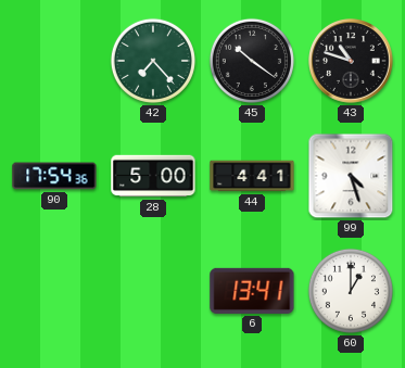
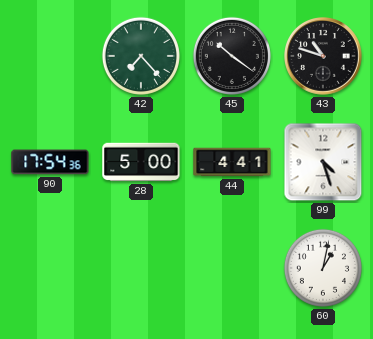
6: 13:41 -> none
60: 1:00 -> 1:02
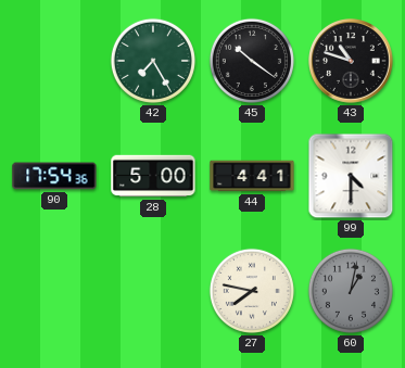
42: 7:23 -> 7:25
99: 4:27 -> 4:30
27: none -> 7:47
60 dial: white -> grey
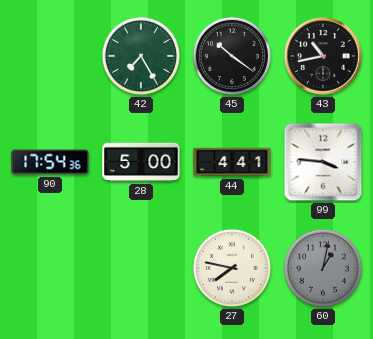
43: 10:48 -> 10:43
99: 4:30 -> 3:46
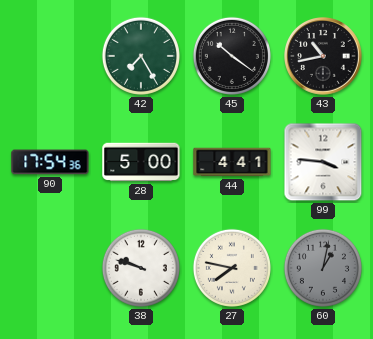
38: none -> 9:48
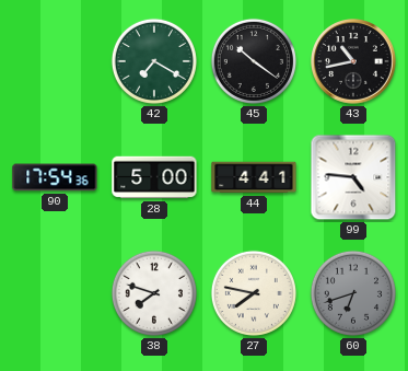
42: 7:25 -> 7:20
99: 3:46 -> 4:46
38: 9:48 -> 7:48
60: 1:02 -> 6:42
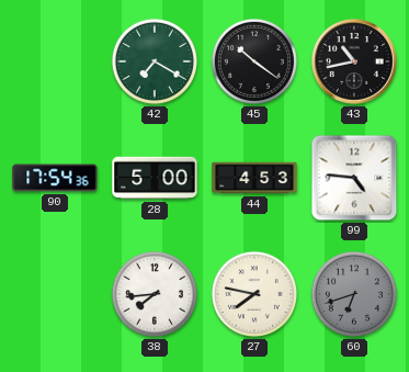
44: 4:41 -> 4:53
38: 7:48 -> 7:44
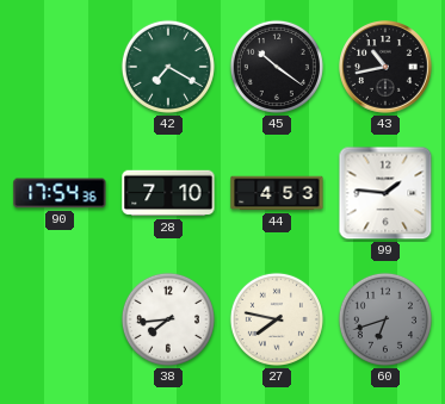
28: 5:00 -> 7:10
99: 4:46 -> 1:46
